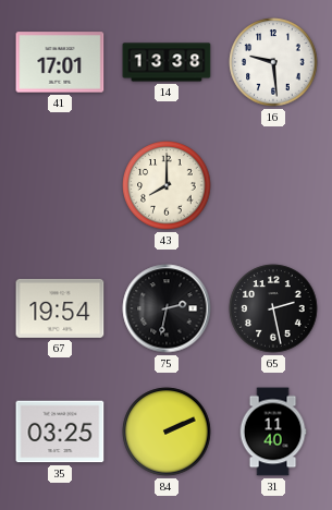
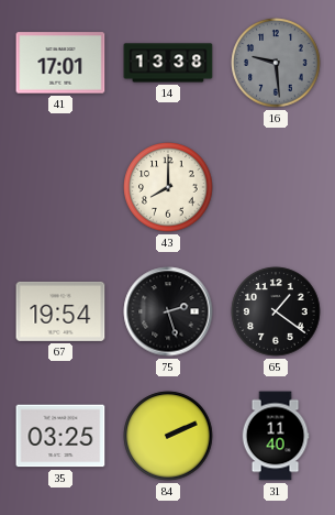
16 dial: white -> grey
75: 2:32 -> 2:27
65: 2:28 -> 1:21
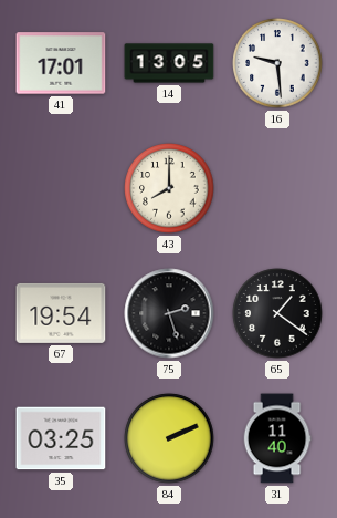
14: 13:38 -> 13:05
16 dial: grey -> white
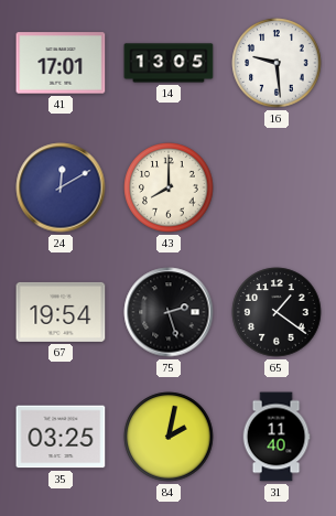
24: none -> 12:10
84: 2:11 -> 2:02
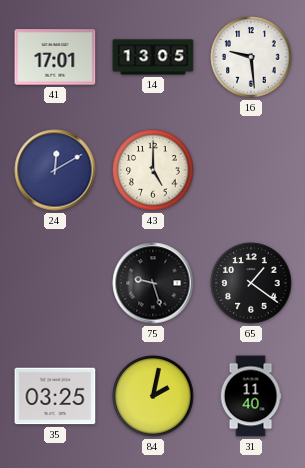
43: 8:00 -> 5:00
67: 19:54 -> none
75: 2:27 -> 9:27
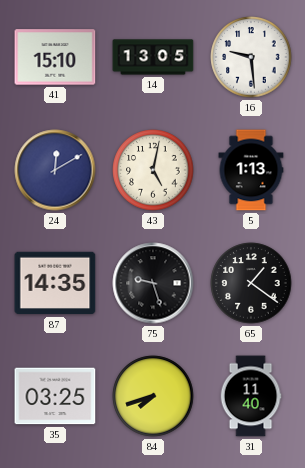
41: 17:01 -> 15:10
43: 5:00 -> 5:02
5: none -> 1:13
87: none -> 14:35
84: 2:02 -> 7:42
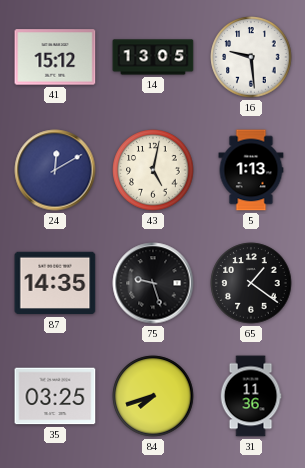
41: 15:10 -> 15:12
31: 11:40 -> 11:36
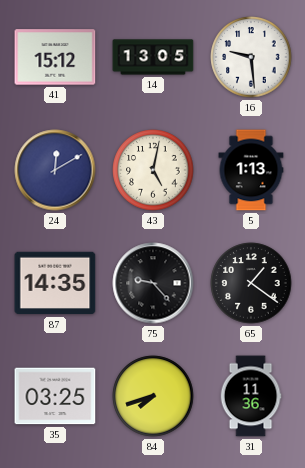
75: 9:27 -> 9:23
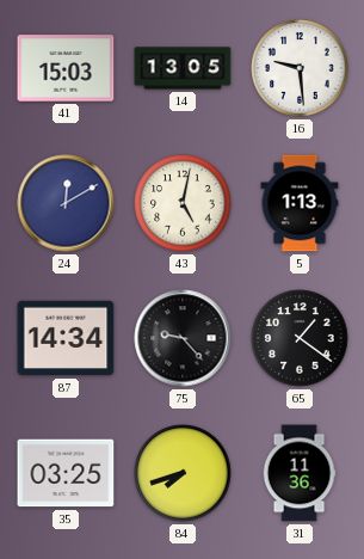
41: 15:12 -> 15:03
87: 14:35 -> 14:34
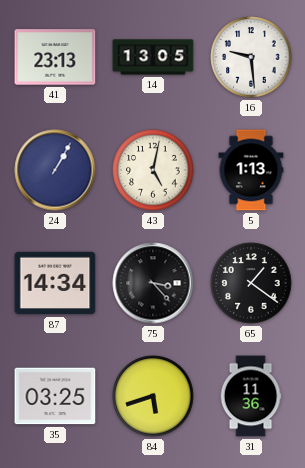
41: 15:03 -> 23:13
24: 12:10 -> 1:05
75: 9:23 -> 3:23
84: 7:42 -> 5:42
